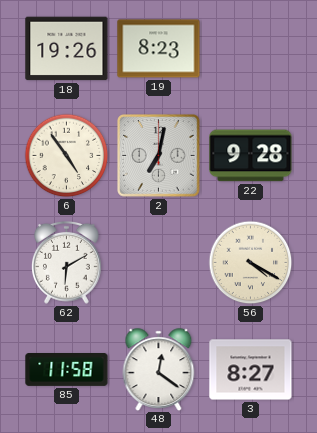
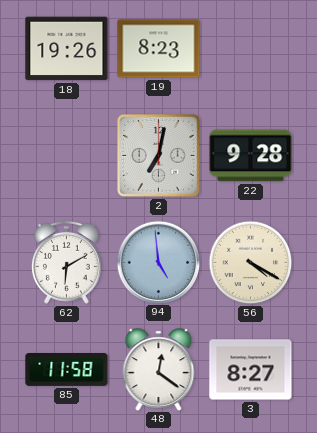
6: 4:54 -> none
94: none -> 4:59
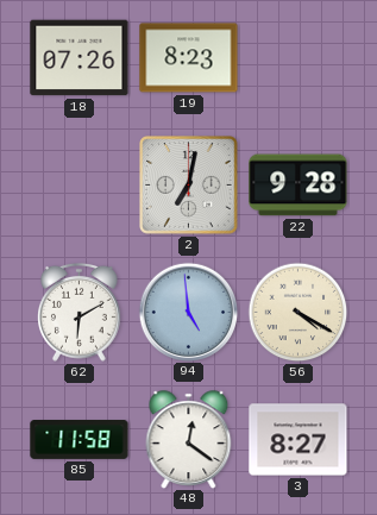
18: 19:26 -> 07:26
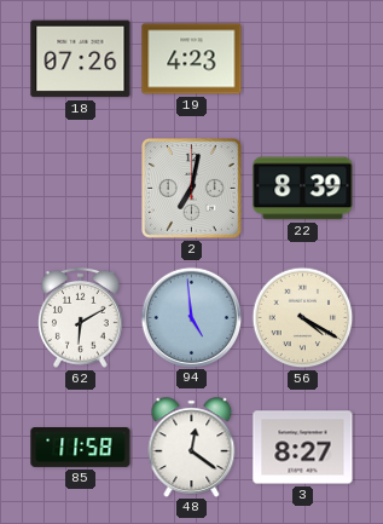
19: 8:23 -> 4:23
22: 9:28 -> 8:39
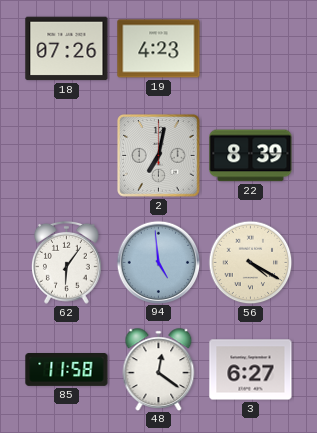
62: 6:10 -> 6:06
3: 8:27 -> 6:27
